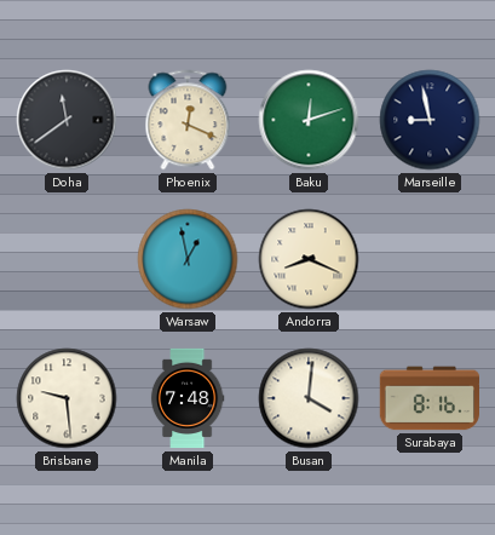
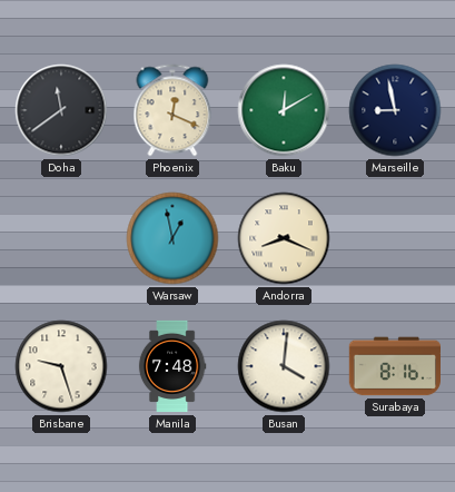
Baku: 12:12 -> 12:10
Brisbane: 9:29 -> 9:27
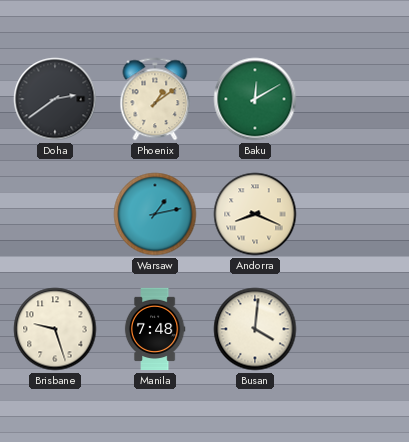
Doha: 11:39 -> 2:39
Phoenix: 12:19 -> 1:09
Marseille: 8:58 -> none
Warsaw: 12:58 -> 1:13
Surabaya: 8:16 -> none
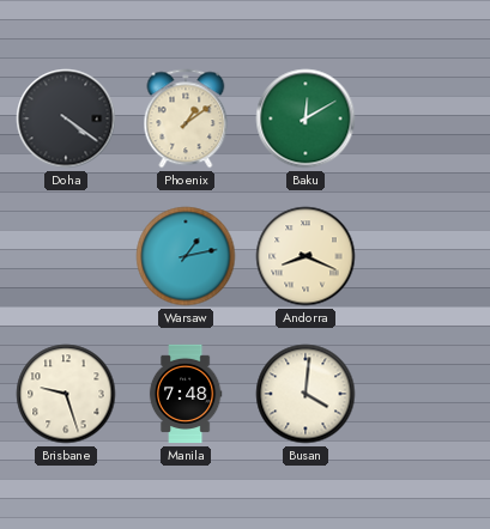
Doha: 2:39 -> 4:21
